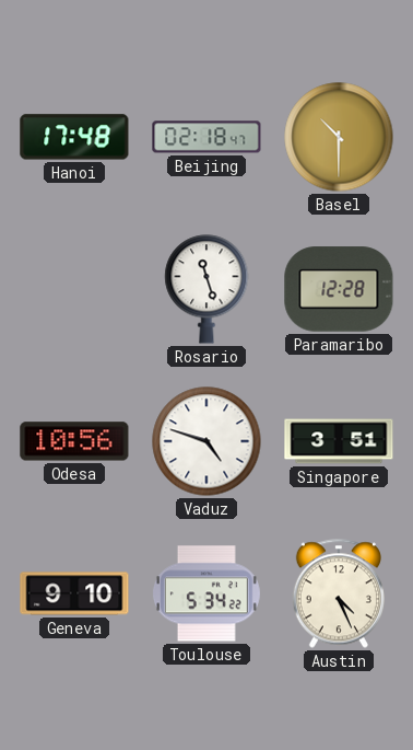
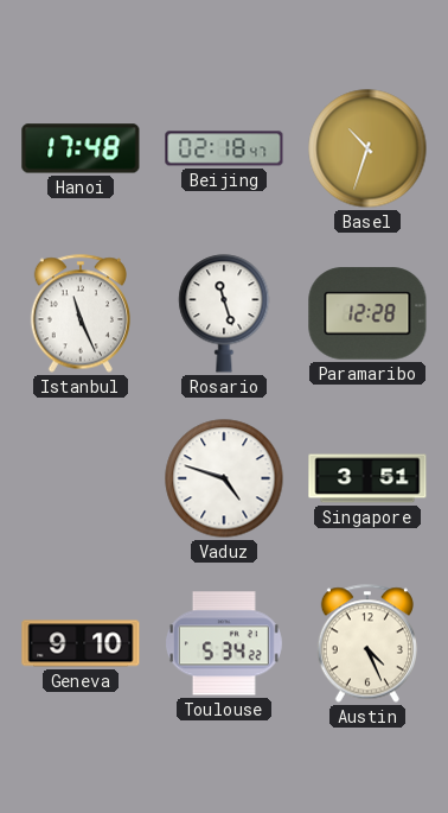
Basel: 10:30 -> 10:33
Istanbul: none -> 11:26
Odesa: 10:56 -> none
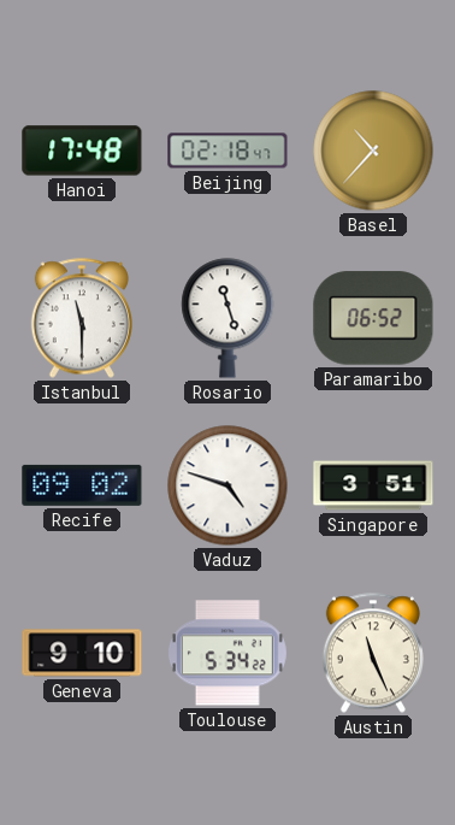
Basel: 10:33 -> 10:37
Istanbul: 11:26 -> 11:30
Paramaribo: 12:28 -> 06:52
Recife: none -> 09:02
Austin: 4:26 -> 11:26
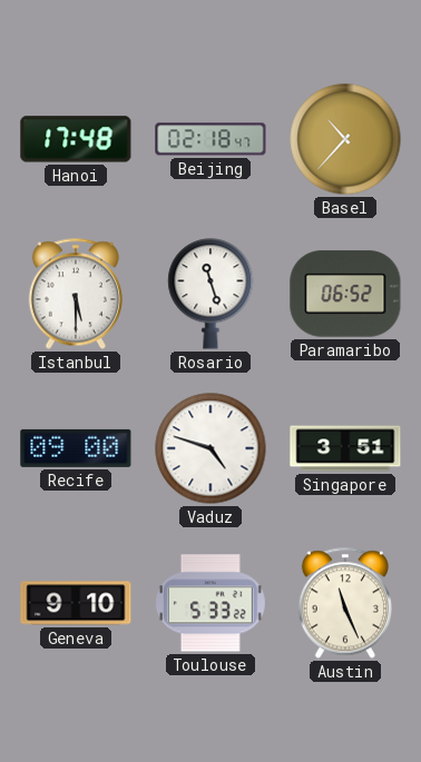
Istanbul: 11:30 -> 5:30
Recife: 09:02 -> 09:00
Toulouse: 5:34 -> 5:33
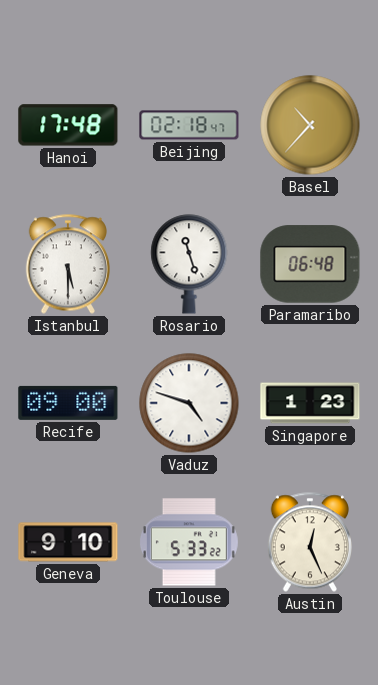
Paramaribo: 06:52 -> 06:48
Singapore: 3:51 -> 1:23
Austin: 11:26 -> 12:26
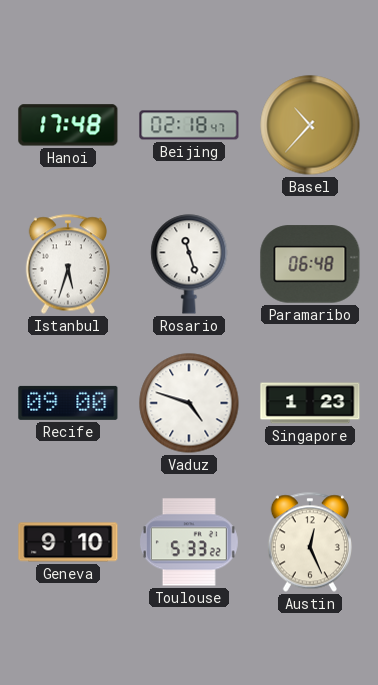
Istanbul: 5:30 -> 5:33
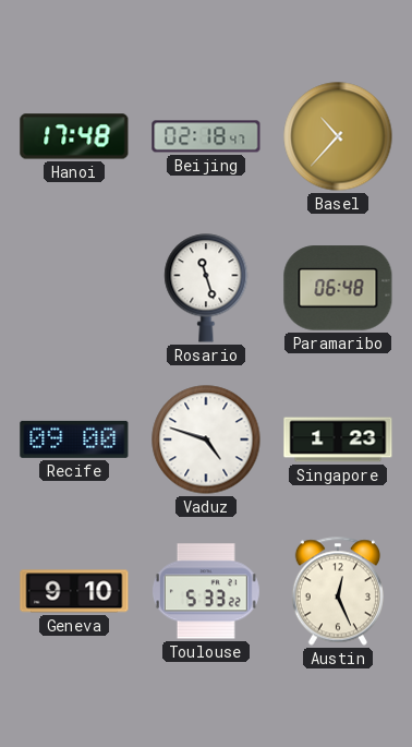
Istanbul: 5:33 -> none
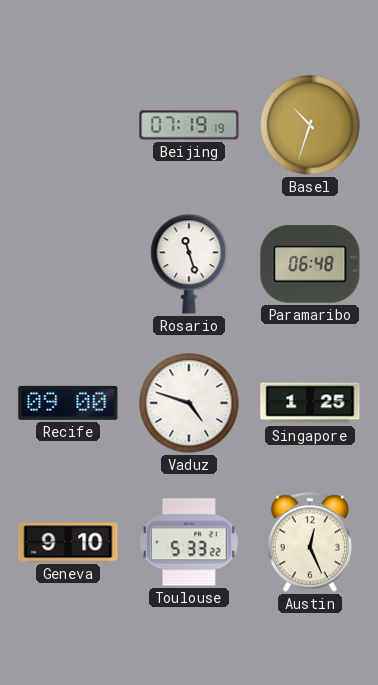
Hanoi: 17:48 -> none
Beijing: 02:18 -> 07:19
Basel: 10:37 -> 10:33
Singapore: 1:23 -> 1:25
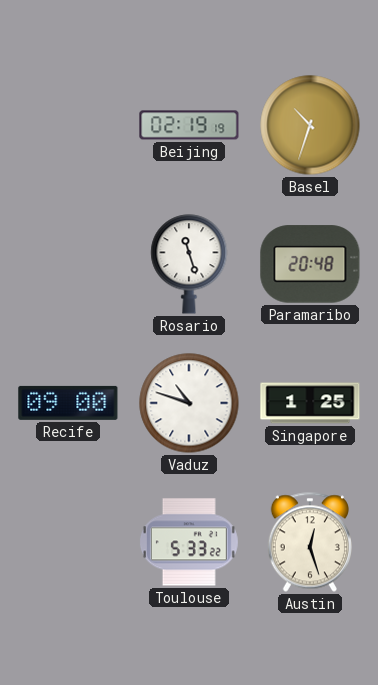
Beijing: 07:19 -> 02:19
Paramaribo: 06:48 -> 20:48
Vaduz: 4:48 -> 10:48
Geneva: 9:10 -> none
Austin: 12:26 -> 12:27
